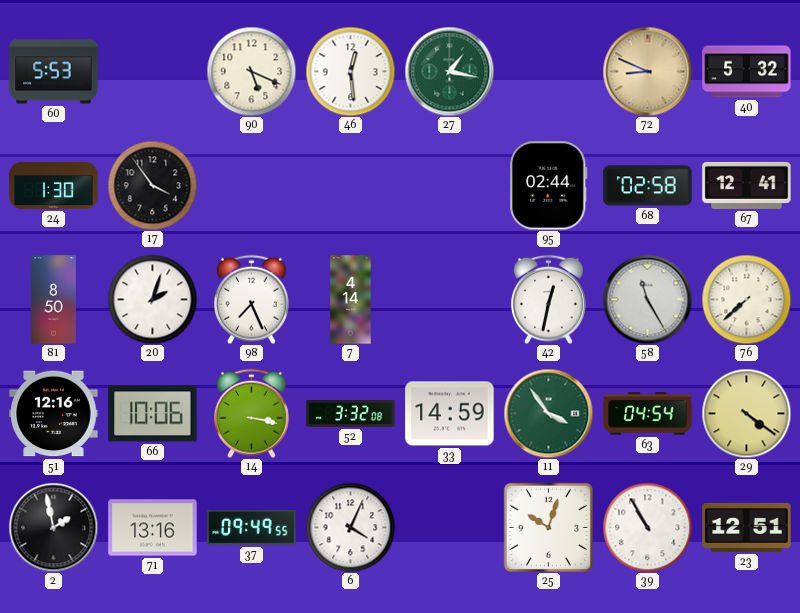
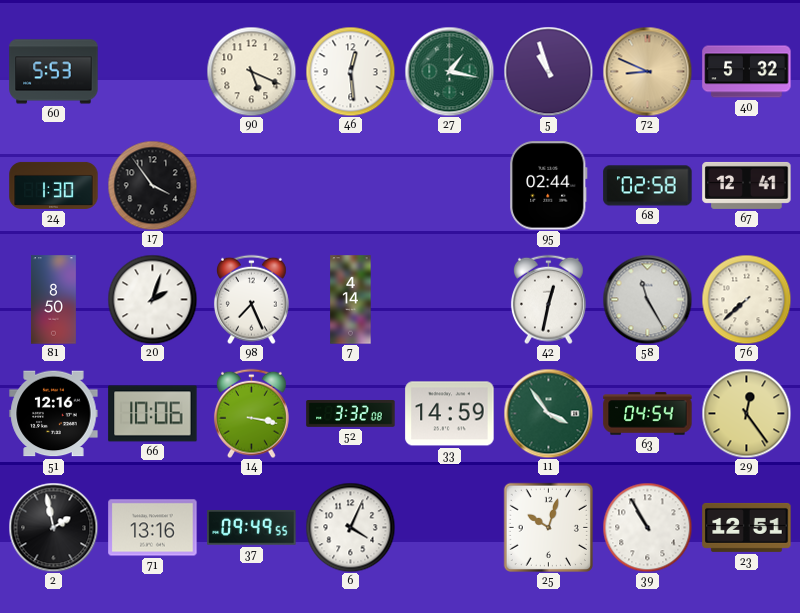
5: none -> 10:57
29: 4:21 -> 12:24
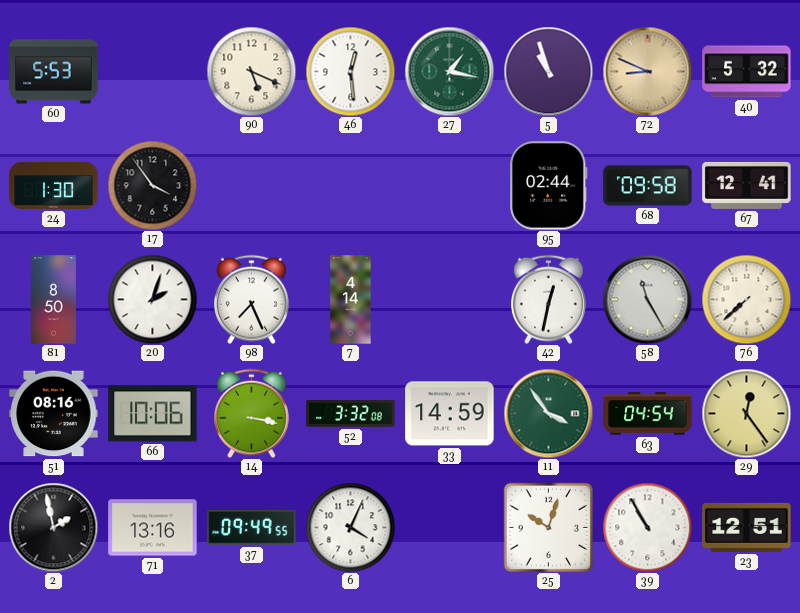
68: 02:58 -> 09:58
51: 12:16 -> 08:16
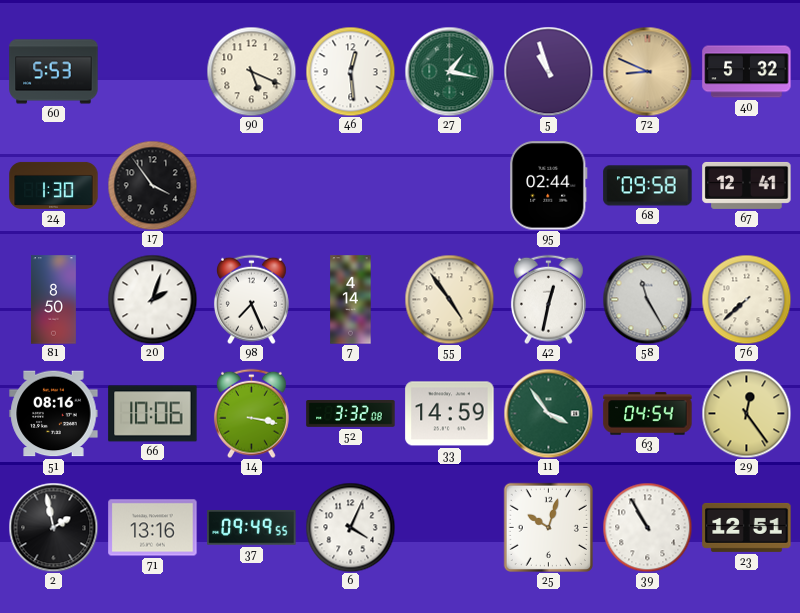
55: none -> 4:54
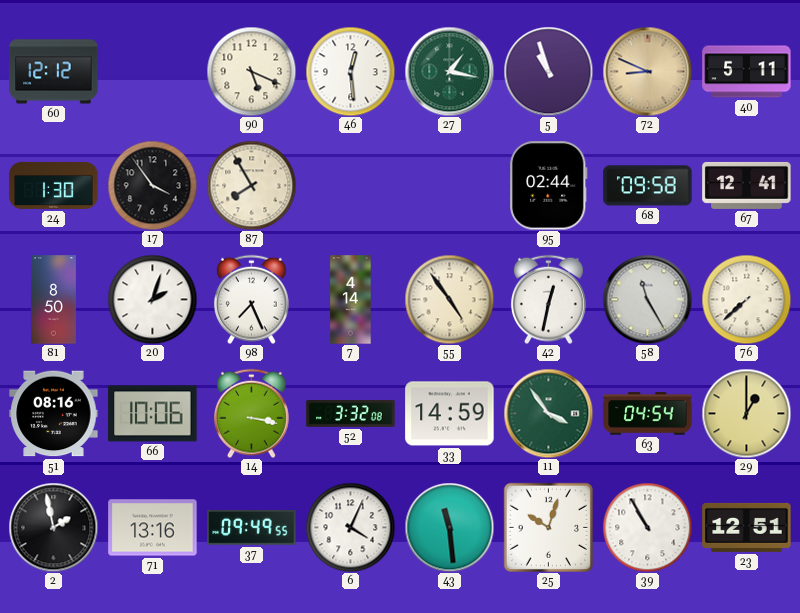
60: 5:53 -> 12:12
40: 5:32 -> 5:11
87: none -> 7:55
29: 12:24 -> 1:00
43: none -> 11:29
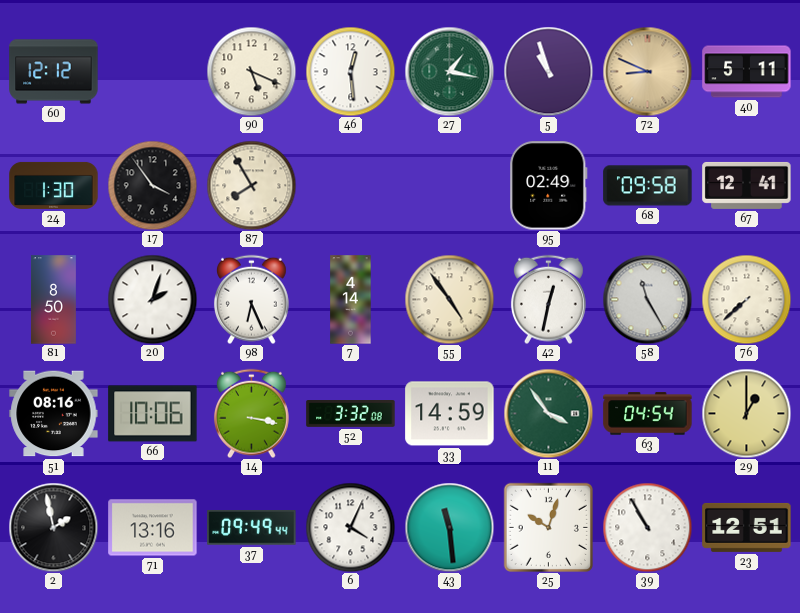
95: 02:44 -> 02:49
98: 7:26 -> 6:26
37: 09:49:55 -> 09:49:44
